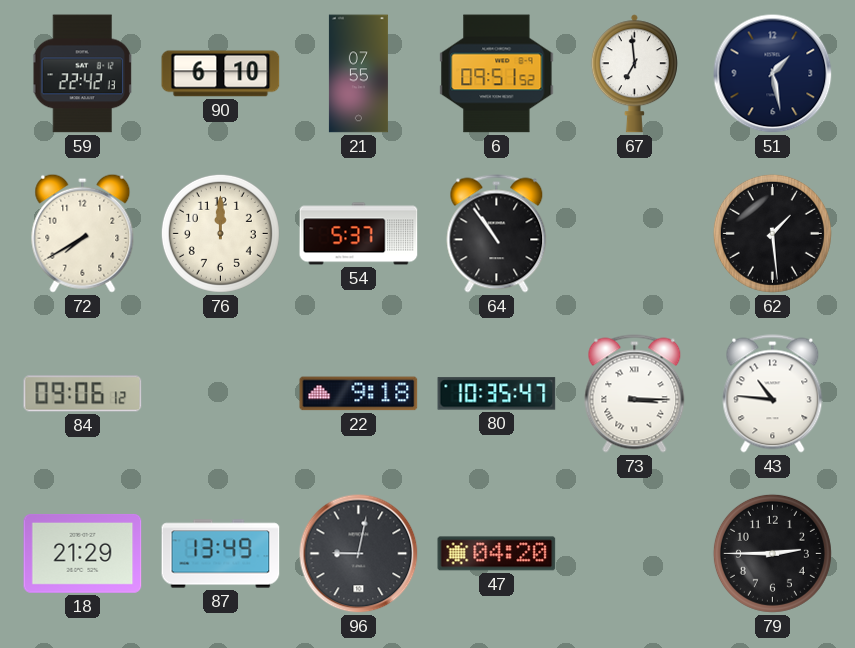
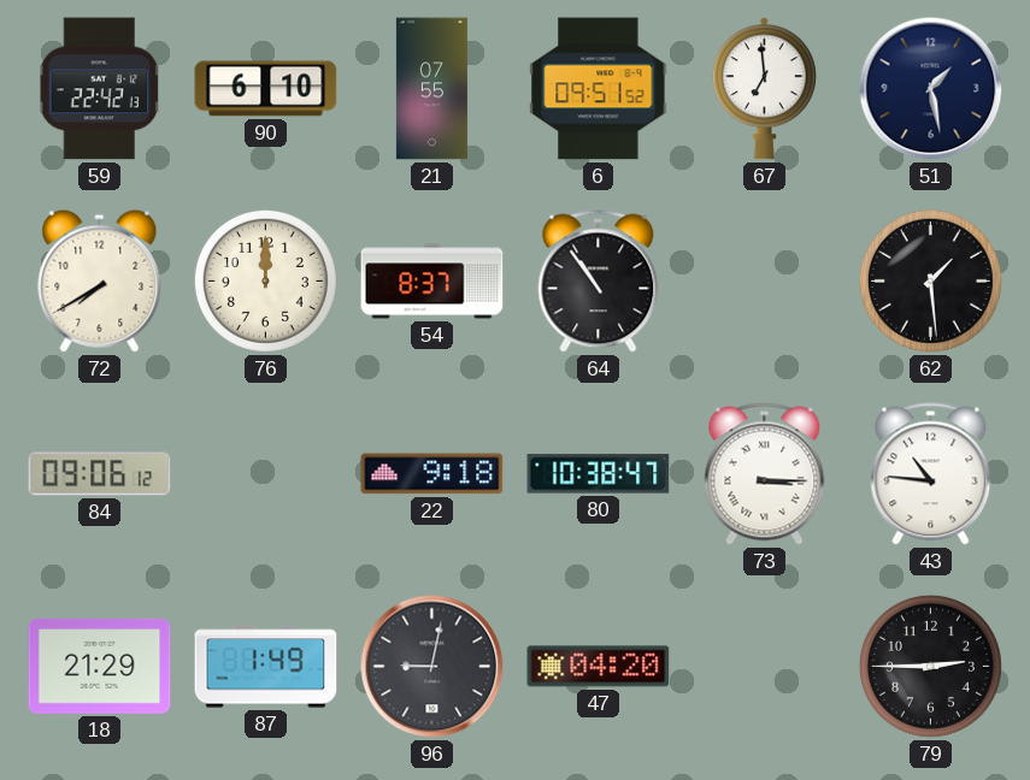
54: 5:37 -> 8:37
80: 10:35 -> 10:38
87: 13:49 -> 1:49
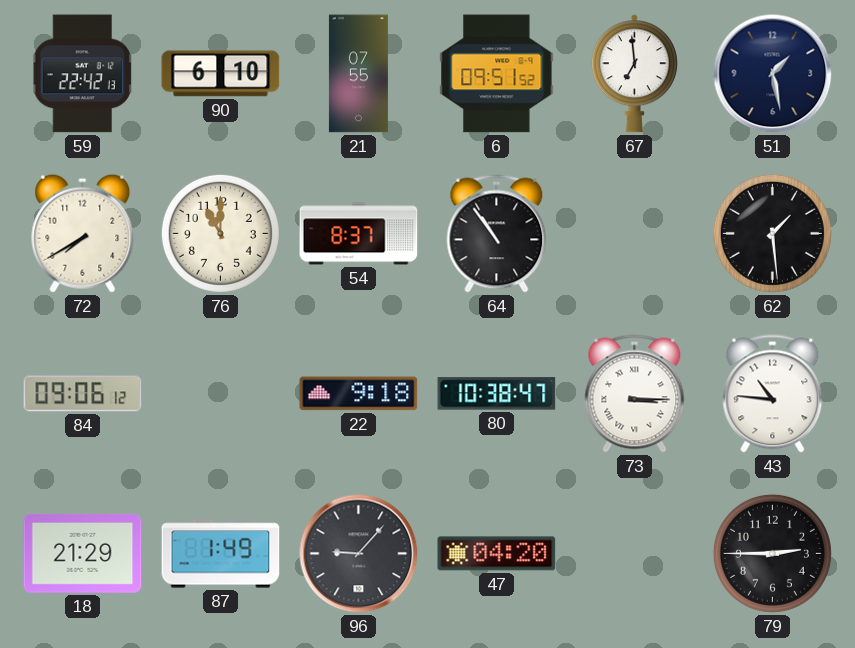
76: 12:00 -> 11:00
96: 9:02 -> 9:07
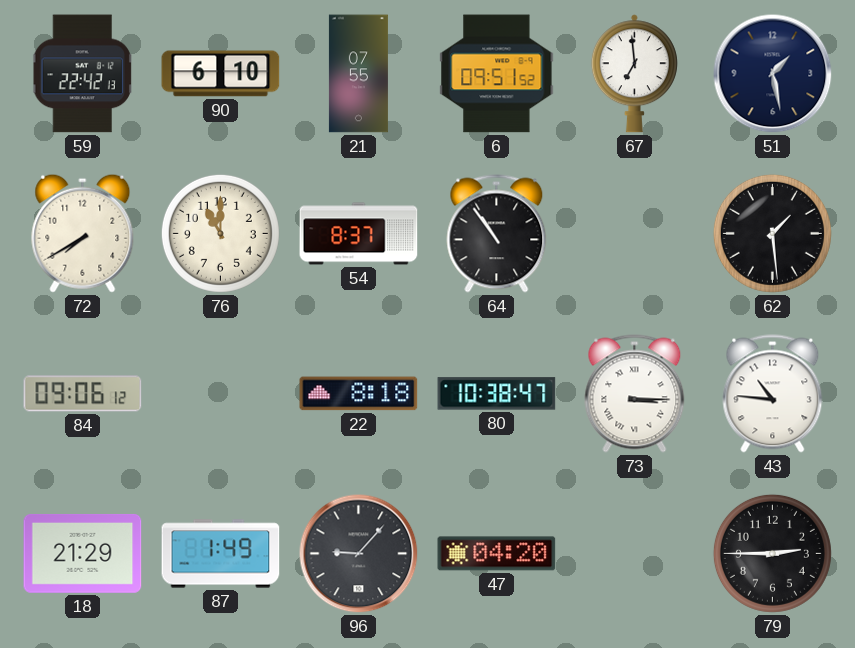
22: 9:18 -> 8:18
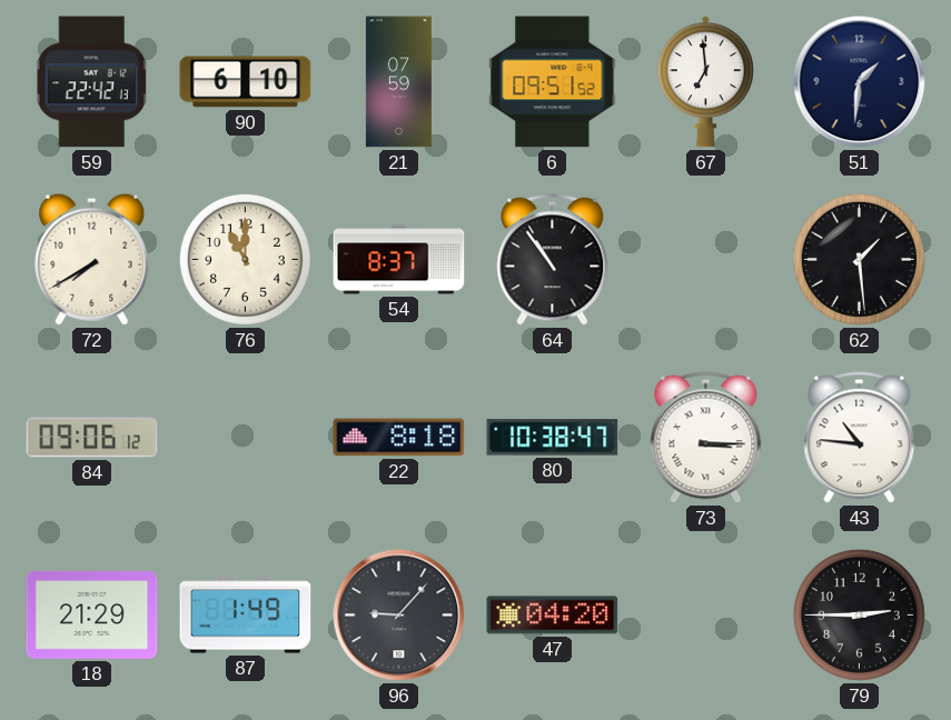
21: 07:55 -> 07:59
51: 1:28 -> 1:31
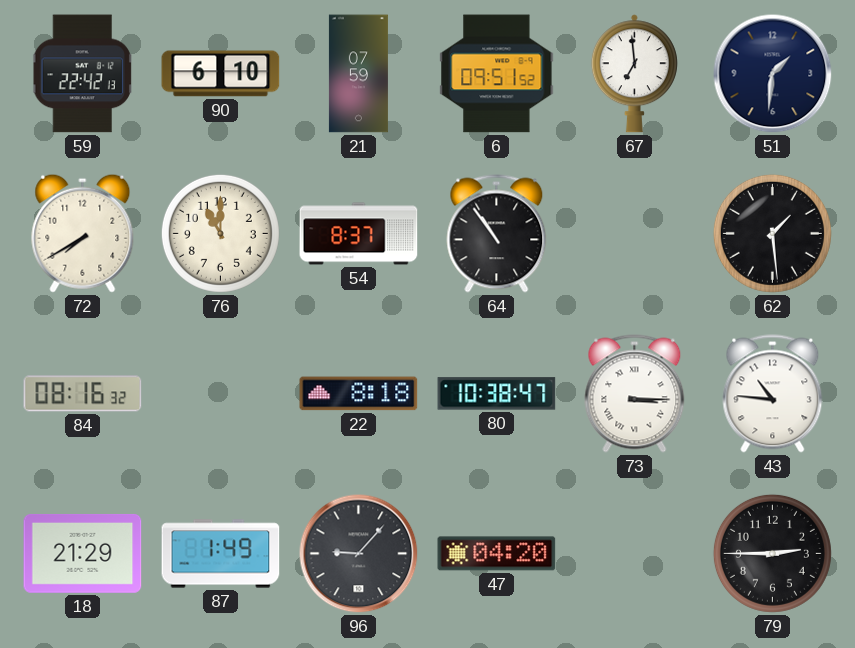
84: 09:06 -> 08:16
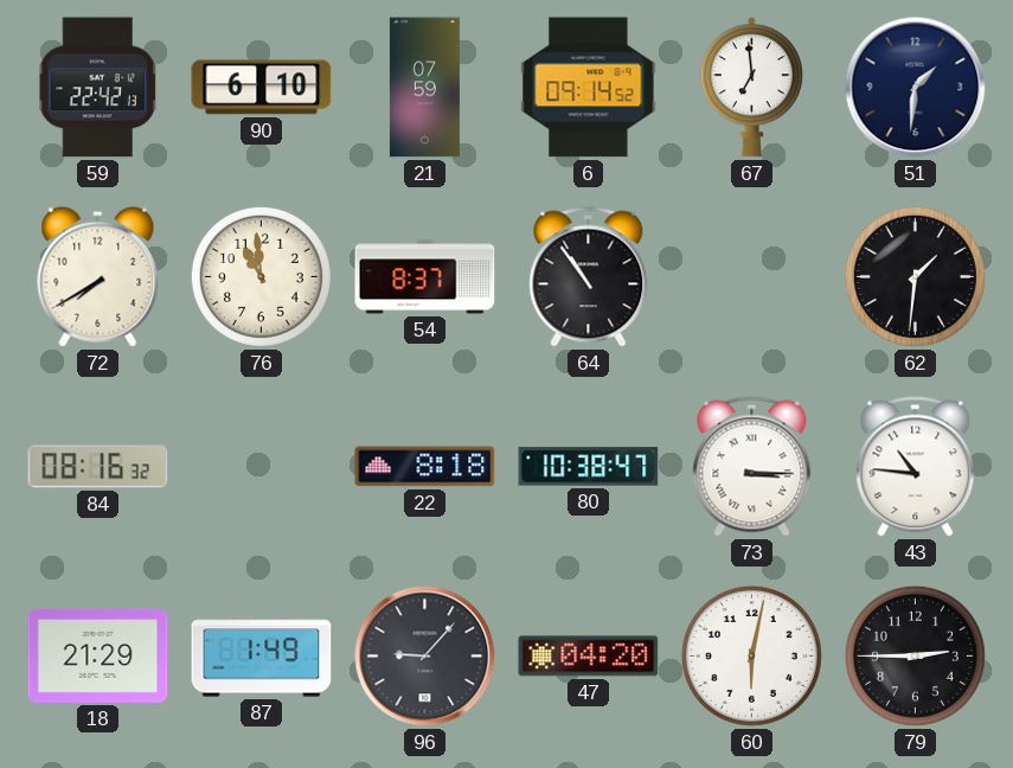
6: 09:51 -> 09:14
76: 11:00 -> 10:59
62: 1:29 -> 1:31
60: none -> 6:02
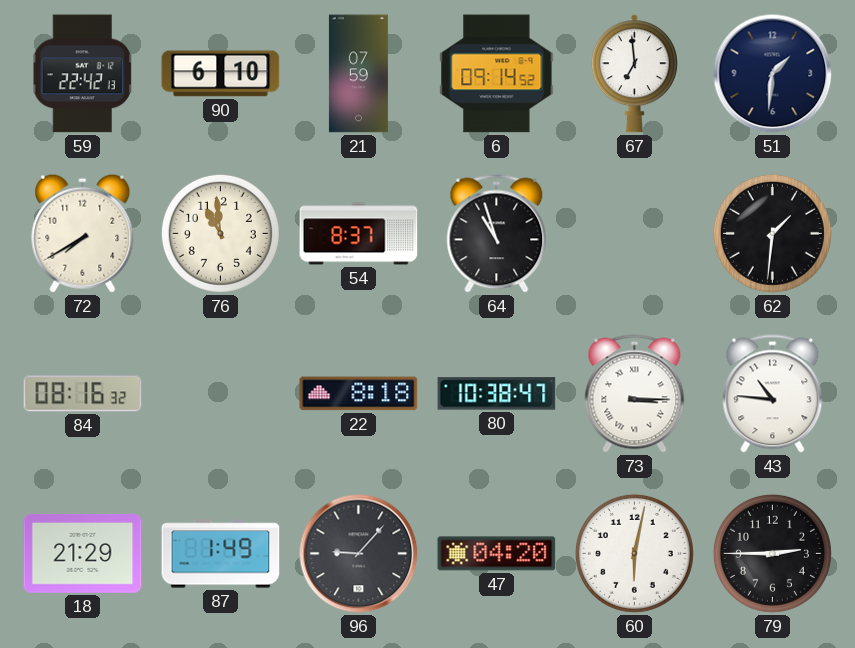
64: 10:54 -> 10:57
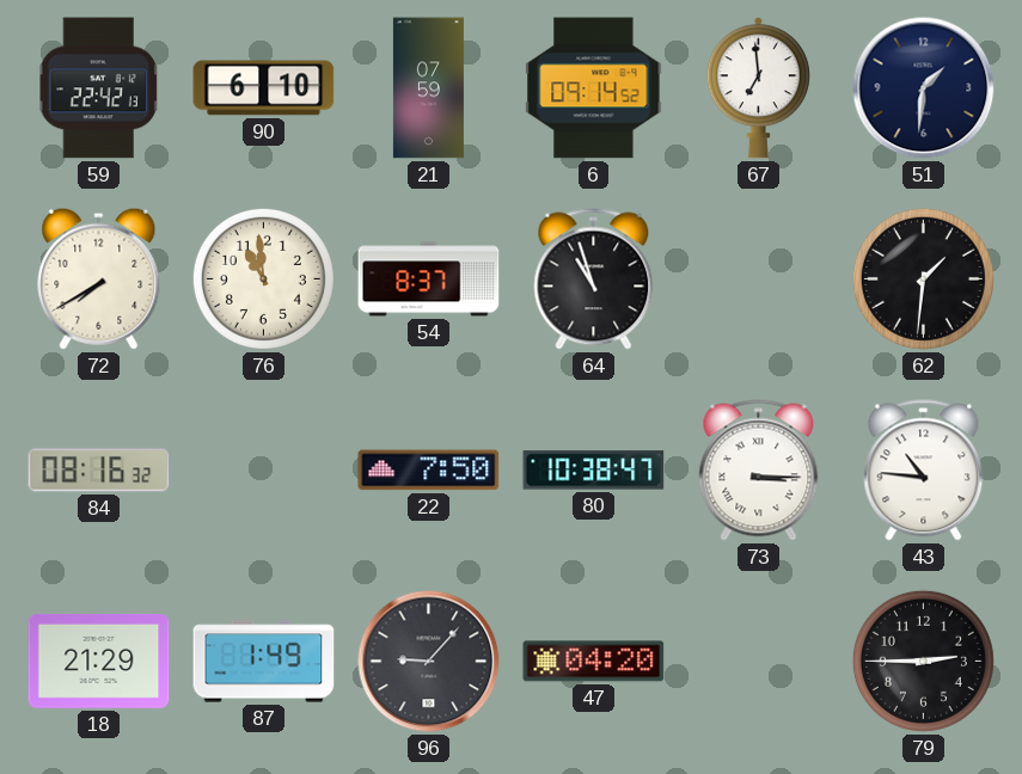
22: 8:18 -> 7:50
60: 6:02 -> none
